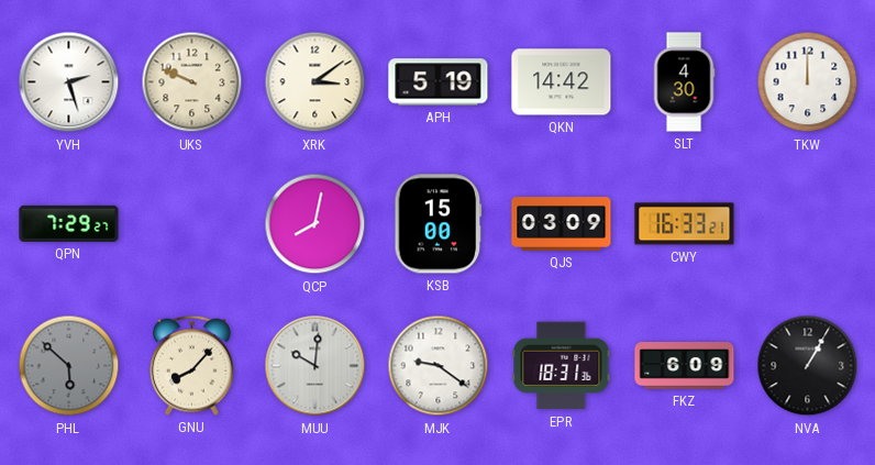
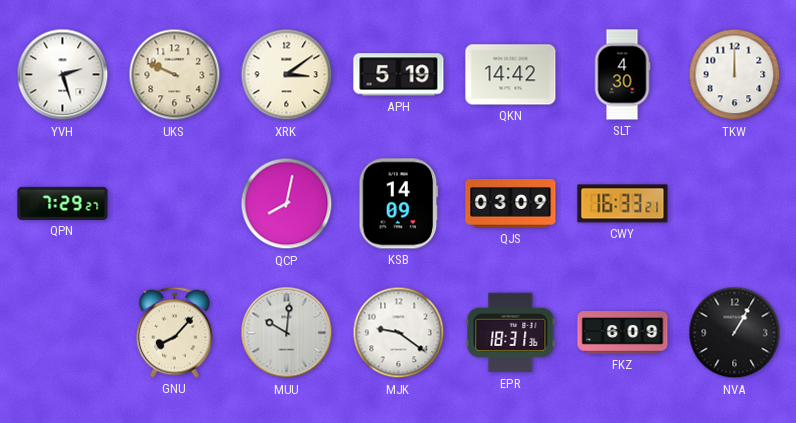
KSB: 15:00 -> 14:09
PHL: 5:52 -> none
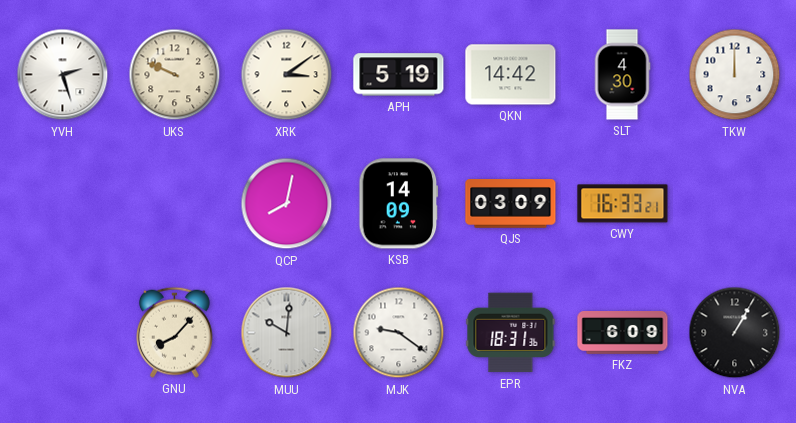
QPN: 7:29 -> none
